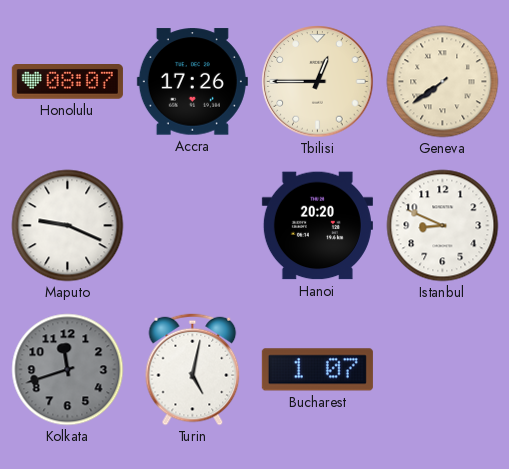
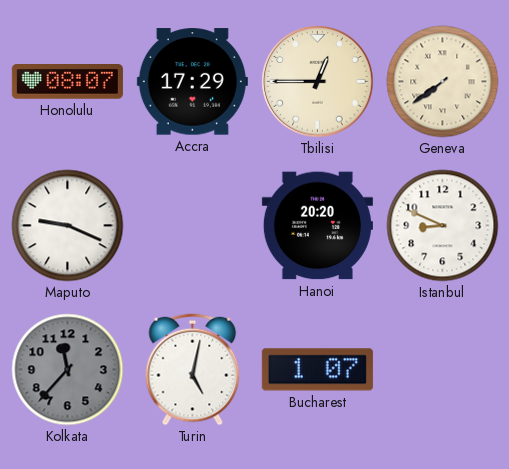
Accra: 17:26 -> 17:29
Kolkata: 11:42 -> 11:37
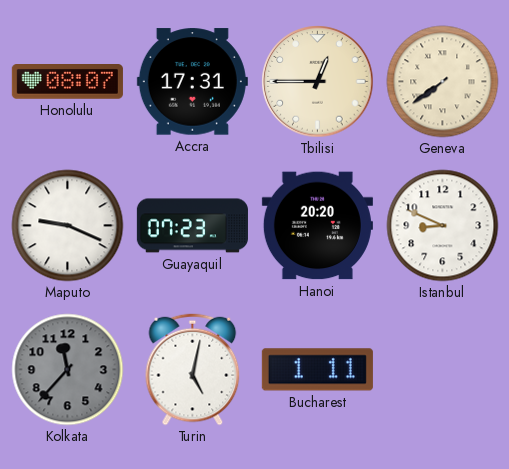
Accra: 17:29 -> 17:31
Guayaquil: none -> 07:23
Bucharest: 1:07 -> 1:11
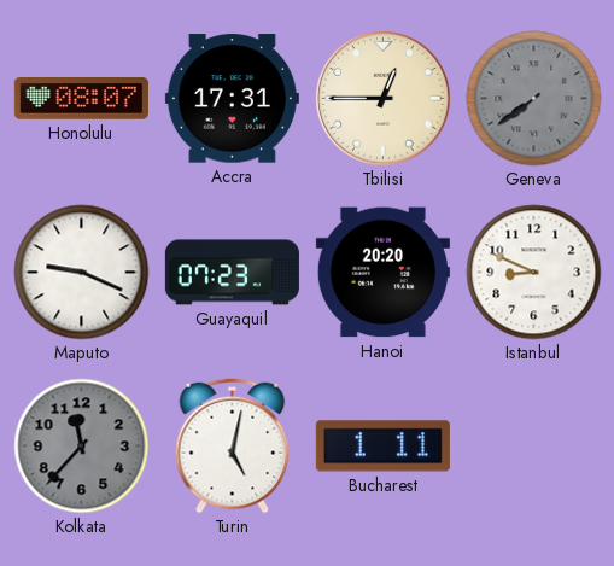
Geneva dial: cream -> grey
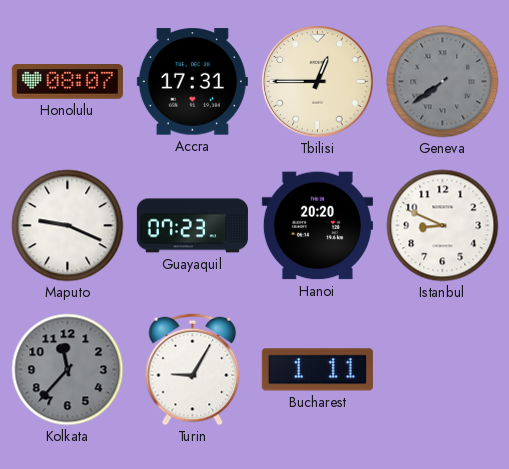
Turin: 5:02 -> 9:05
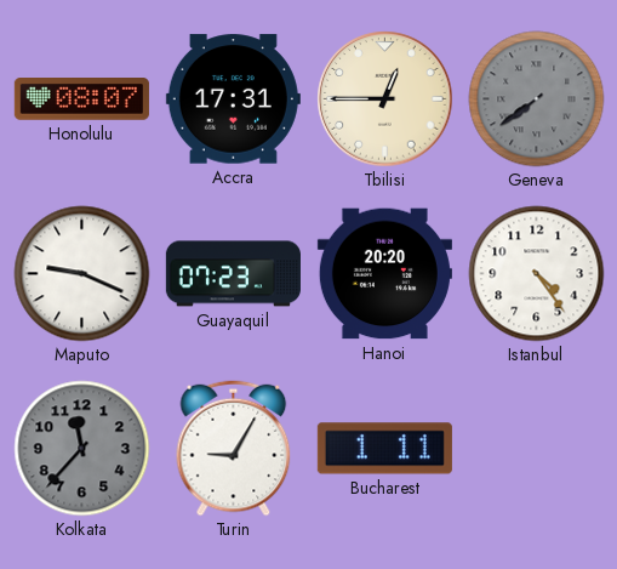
Istanbul: 8:49 -> 4:24
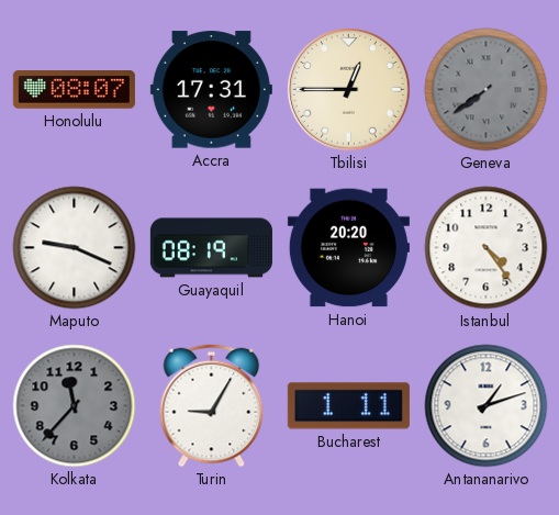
Guayaquil: 07:23 -> 08:19
Antananarivo: none -> 1:12
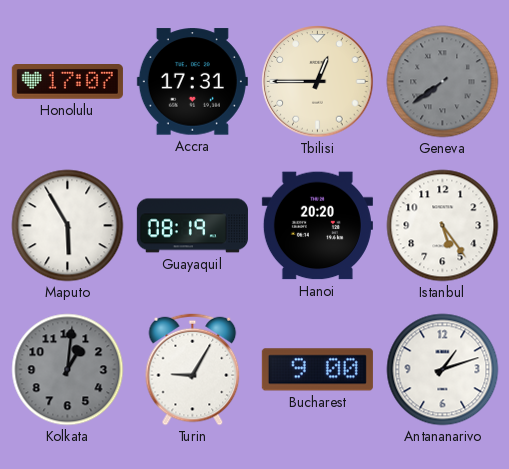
Honolulu: 08:07 -> 17:07
Maputo: 9:19 -> 5:55
Istanbul: 4:24 -> 5:24
Kolkata: 11:37 -> 1:01
Bucharest: 1:11 -> 9:00
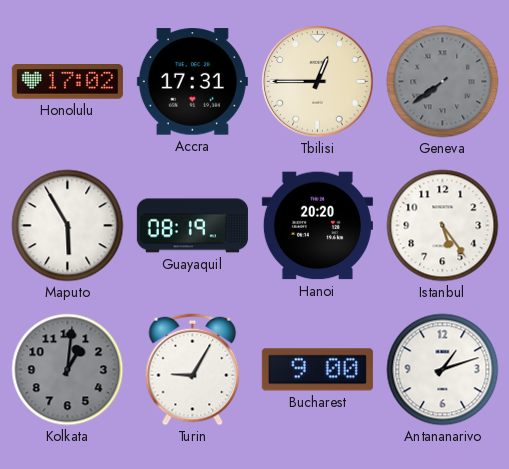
Honolulu: 17:07 -> 17:02
